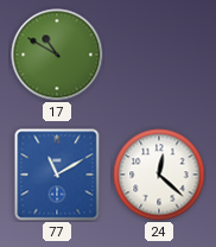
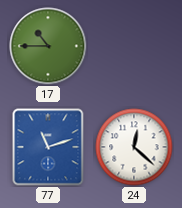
17: 10:50 -> 10:45
77: 11:10 -> 11:12
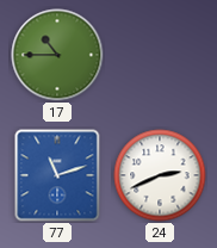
24: 12:22 -> 2:41
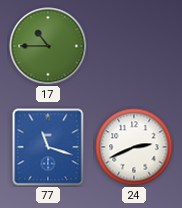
77: 11:12 -> 11:18
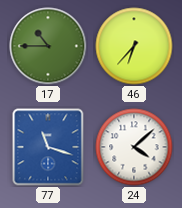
46: none -> 6:37
24: 2:41 -> 4:08
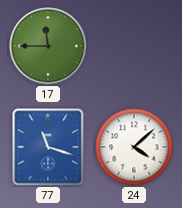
17: 10:45 -> 11:45
46: 6:37 -> none
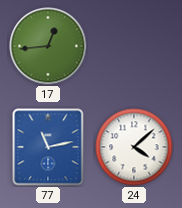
17: 11:45 -> 12:44
77: 11:18 -> 11:13
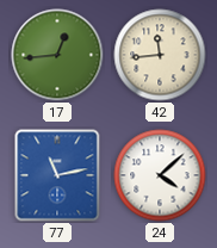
42: none -> 11:44
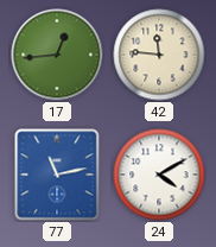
42: 11:44 -> 11:46
24: 4:08 -> 4:10
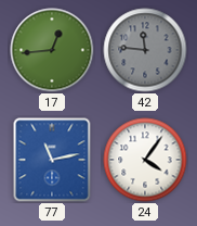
42 dial: cream -> grey
24: 4:10 -> 4:06
